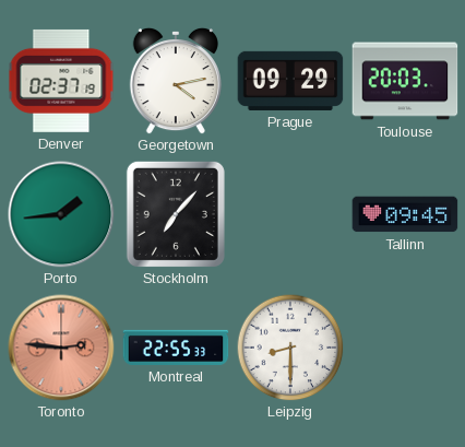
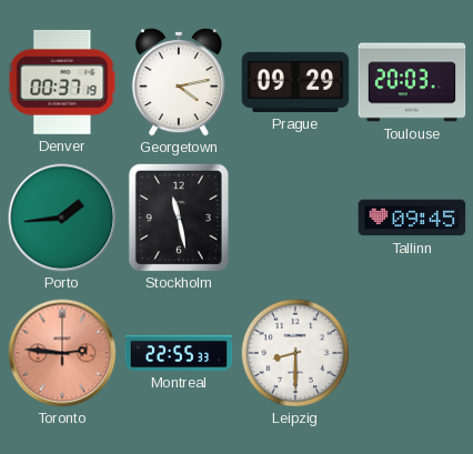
Denver: 02:37 -> 00:37
Stockholm: 7:07 -> 11:28
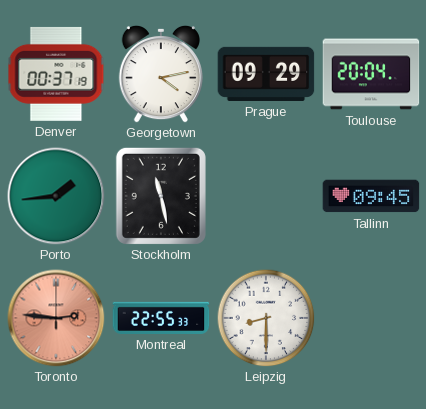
Toulouse: 20:03 -> 20:04
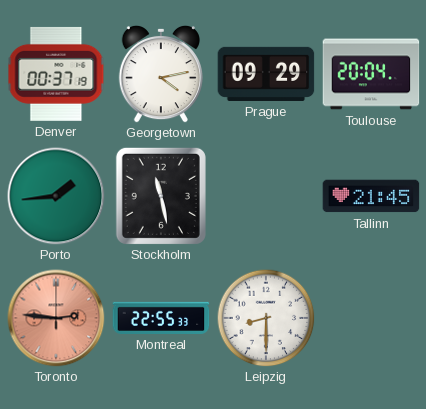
Tallinn: 09:45 -> 21:45
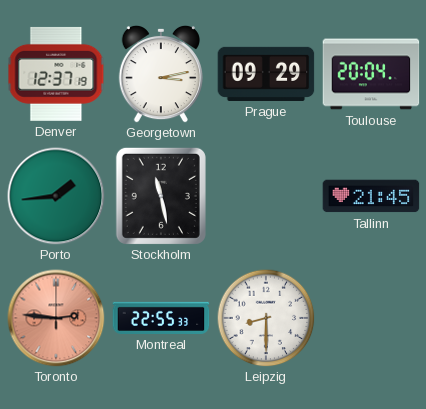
Denver: 00:37 -> 12:37
Georgetown: 4:13 -> 3:13
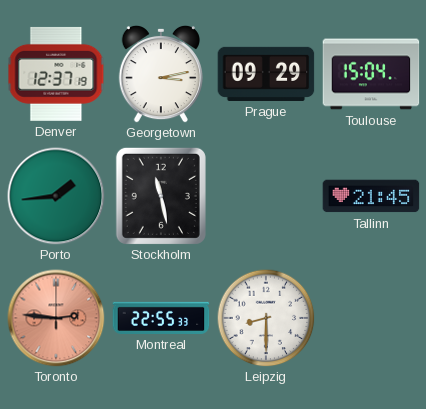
Toulouse: 20:04 -> 15:04
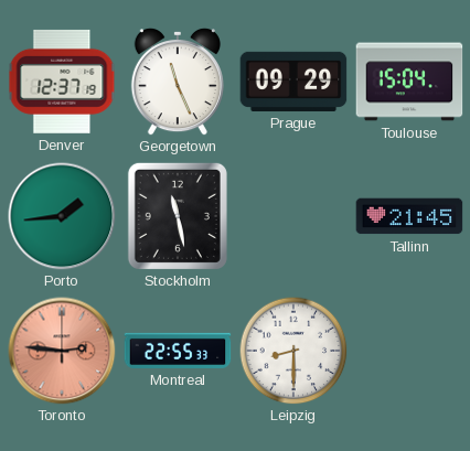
Georgetown: 3:13 -> 11:26
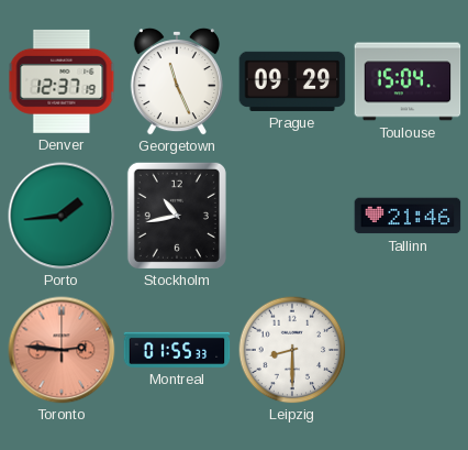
Stockholm: 11:28 -> 10:43
Tallinn: 21:45 -> 21:46
Montreal: 22:55 -> 01:55
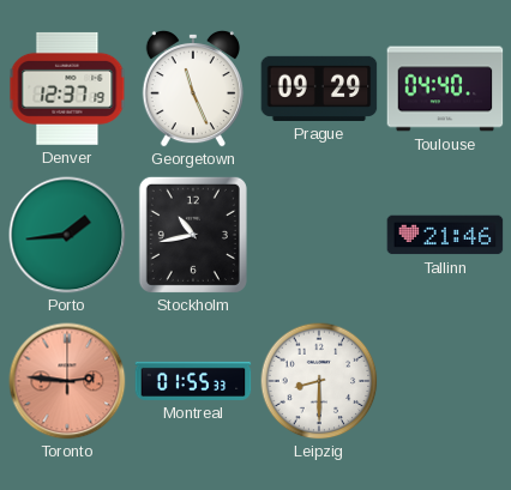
Toulouse: 15:04 -> 04:40
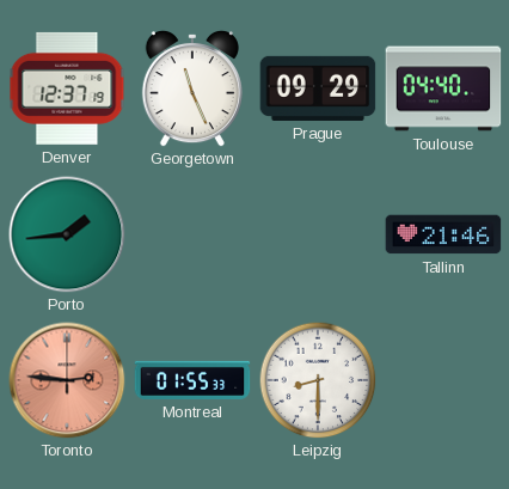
Stockholm: 10:43 -> none
